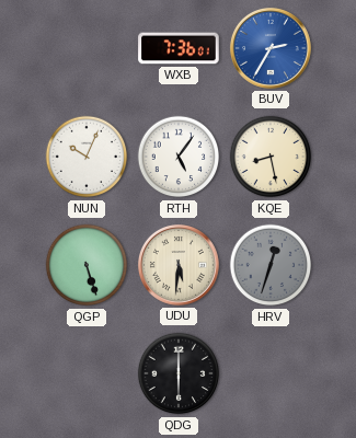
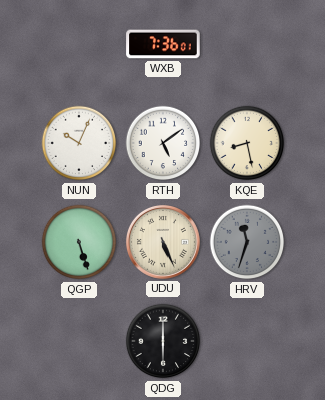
BUV: 2:35 -> none
RTH: 5:06 -> 5:09
UDU: 5:31 -> 5:26
HRV: 12:33 -> 11:33
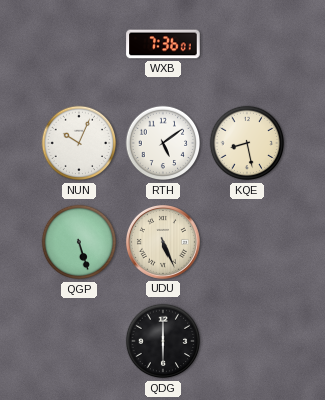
HRV: 11:33 -> none
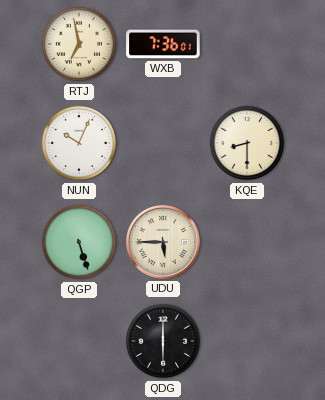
RTJ: none -> 6:58
RTH: 5:09 -> none
KQE: 8:28 -> 8:30
UDU: 5:26 -> 5:45
